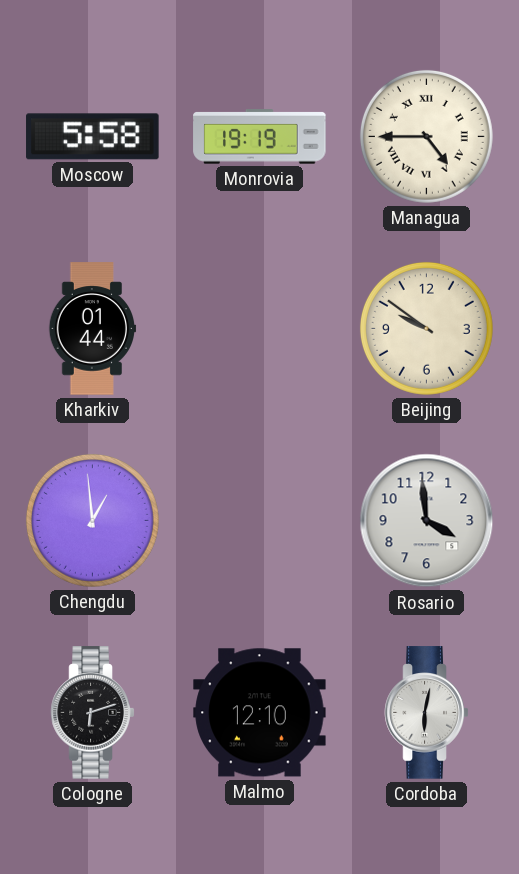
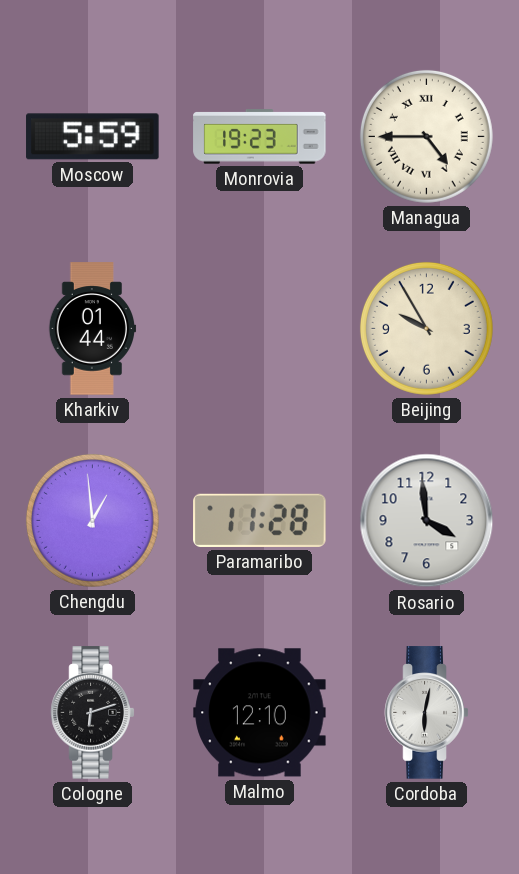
Moscow: 5:58 -> 5:59
Monrovia: 19:19 -> 19:23
Beijing: 9:51 -> 9:55
Paramaribo: none -> 11:28
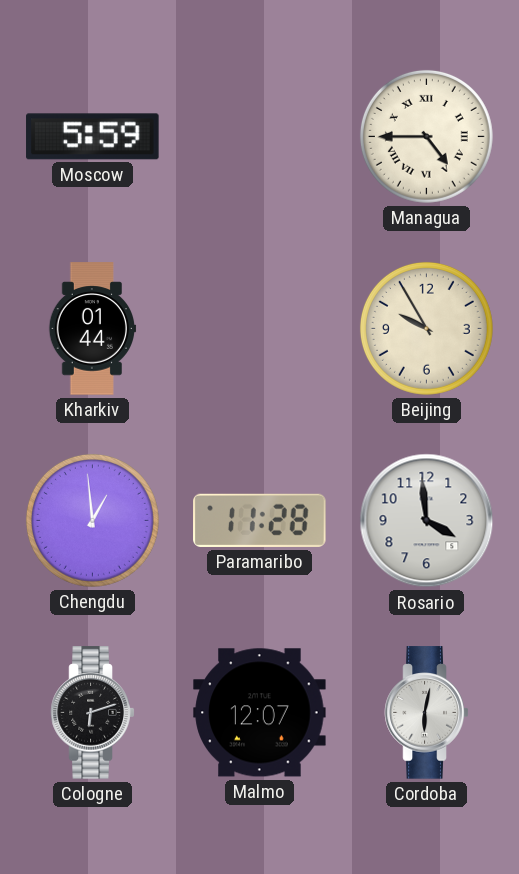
Monrovia: 19:23 -> none
Malmo: 12:10 -> 12:07
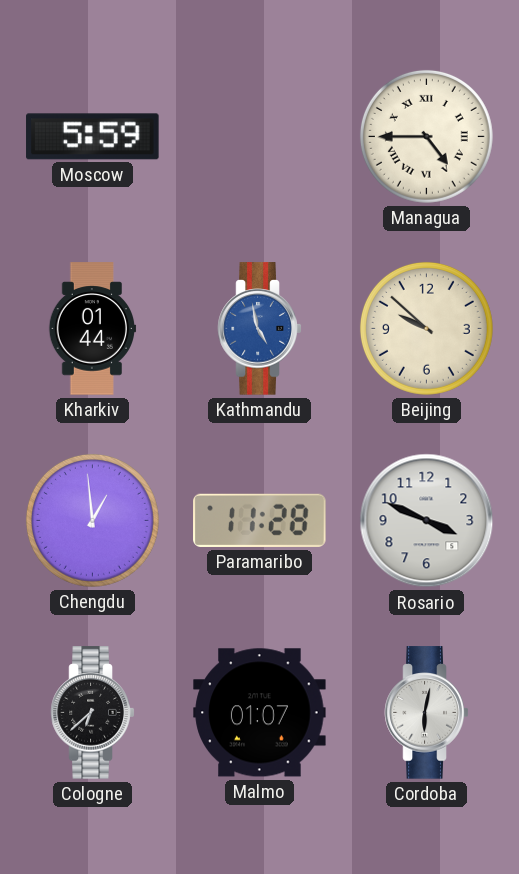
Kathmandu: none -> 4:58
Beijing: 9:55 -> 9:52
Rosario: 3:59 -> 3:49
Cologne: 6:12 -> 6:38
Malmo: 12:07 -> 01:07
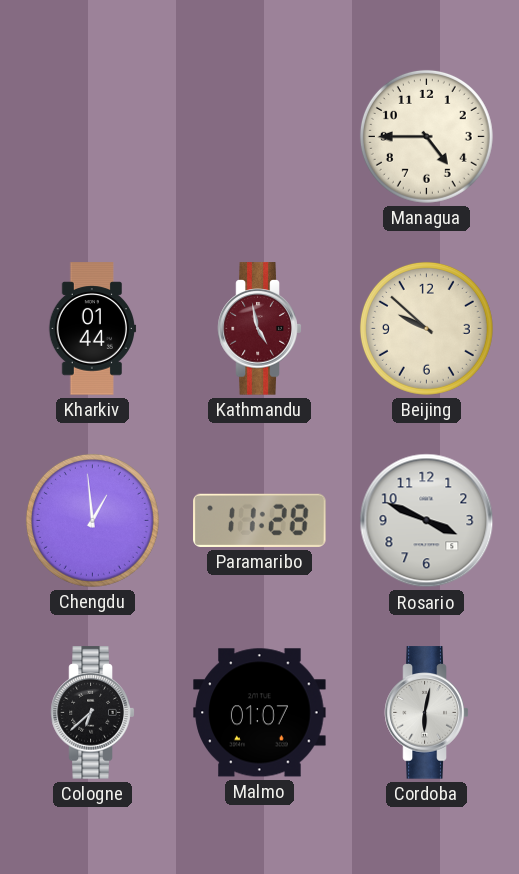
Moscow: 5:59 -> none
Managua numerals: Roman -> Arabic
Kathmandu dial: blue -> burgundy
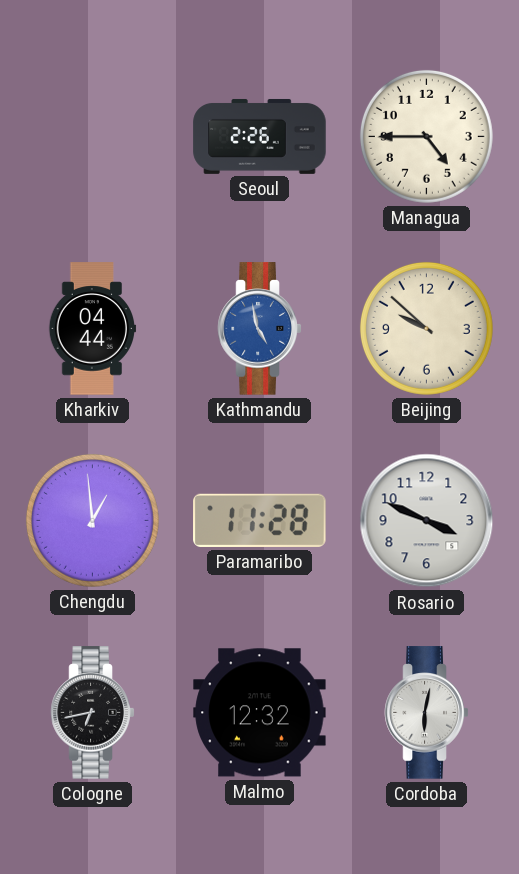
Seoul: none -> 2:26
Kharkiv: 01:44 -> 04:44
Kathmandu dial: burgundy -> blue
Cologne: 6:38 -> 6:43
Malmo: 01:07 -> 12:32
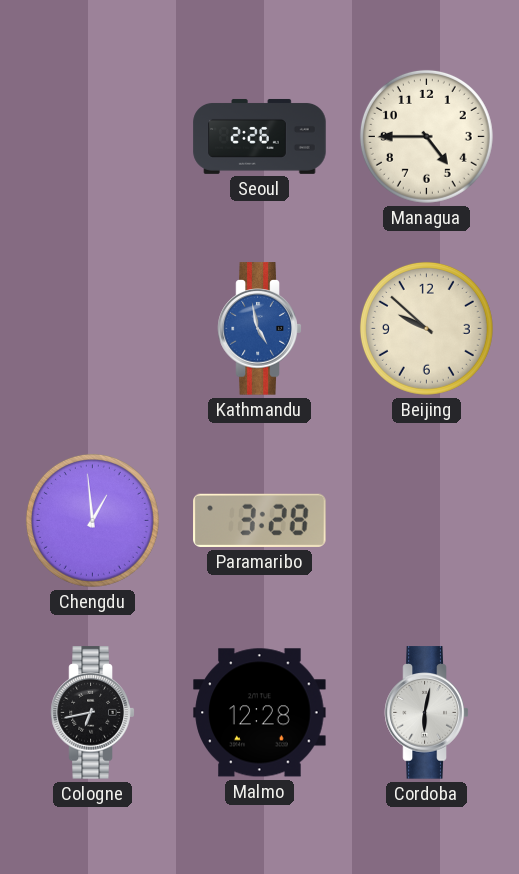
Kharkiv: 04:44 -> none
Paramaribo: 11:28 -> 3:28
Rosario: 3:49 -> none
Malmo: 12:32 -> 12:28
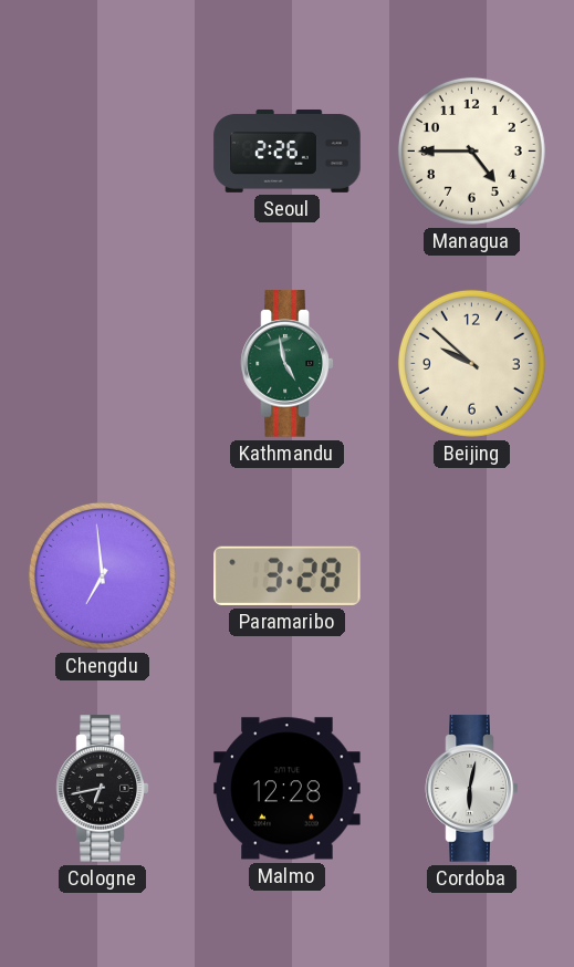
Kathmandu dial: blue -> green
Chengdu: 12:59 -> 6:59
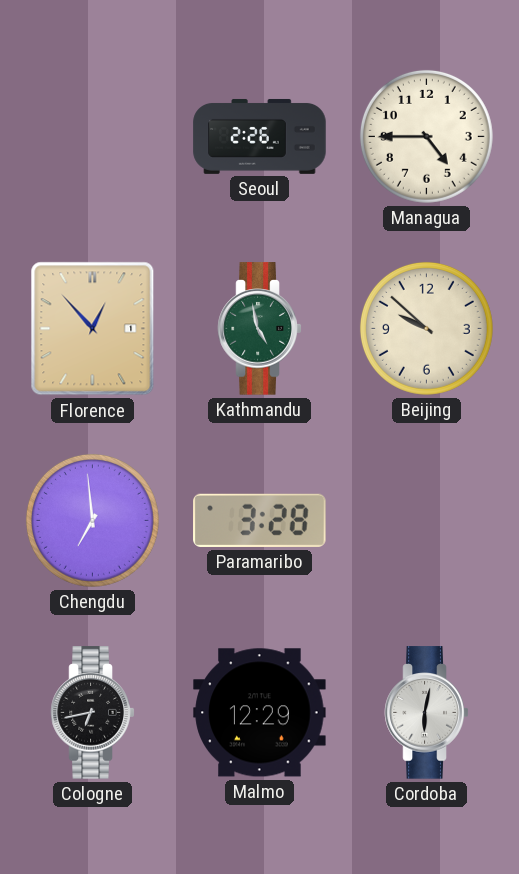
Florence: none -> 12:53
Malmo: 12:28 -> 12:29
